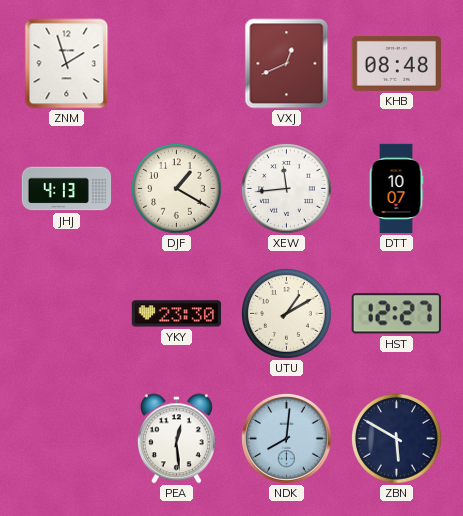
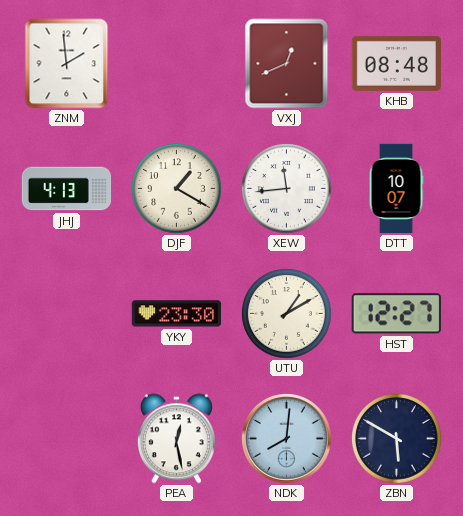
ZNM: 1:57 -> 1:59
PEA: 12:29 -> 12:28
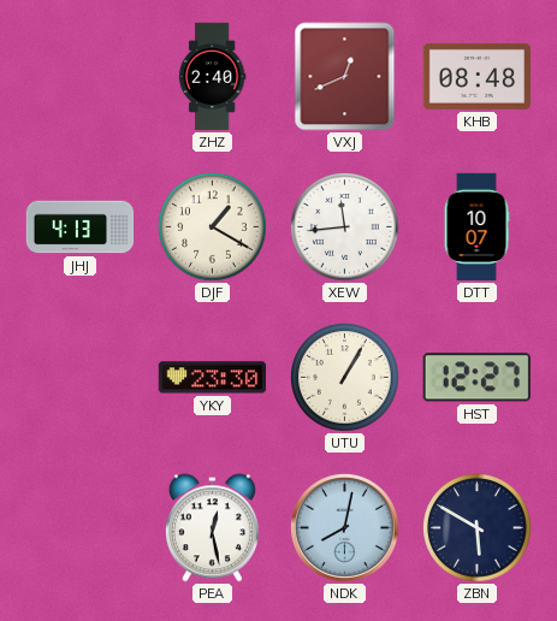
ZNM: 1:59 -> none
ZHZ: none -> 2:40
UTU: 1:10 -> 1:05
NDK: 8:01 -> 8:02
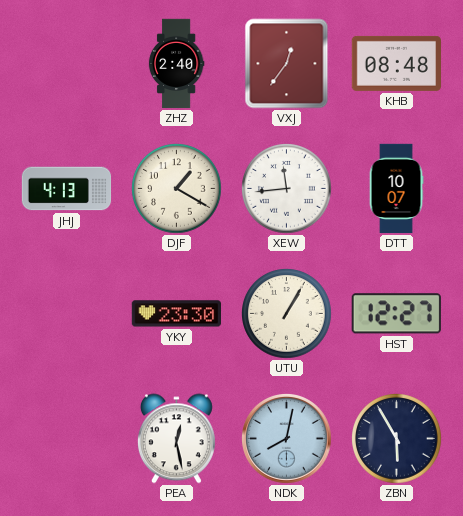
VXJ: 12:41 -> 12:36
ZBN: 5:50 -> 5:55
